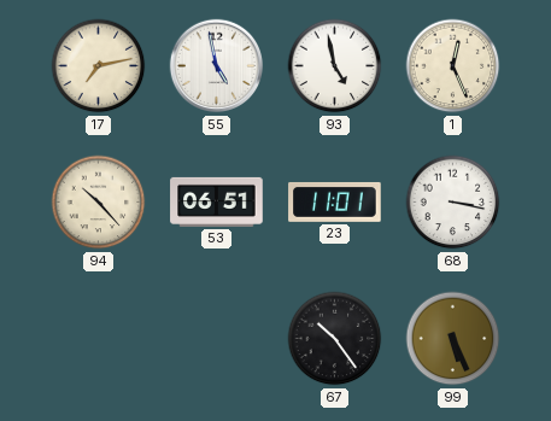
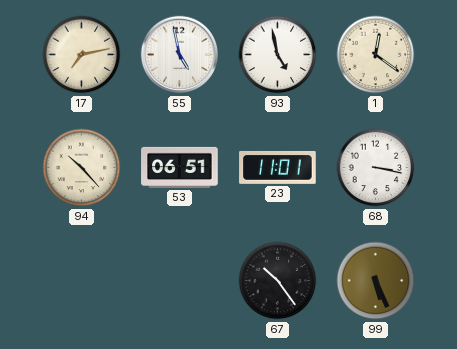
1: 12:26 -> 12:21
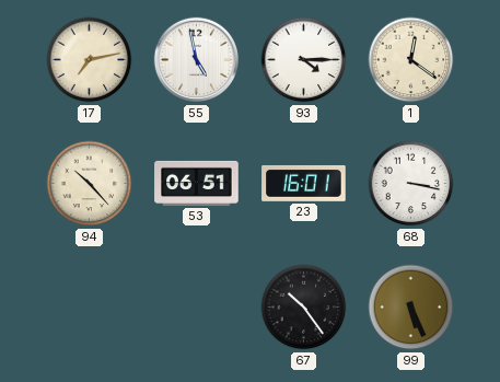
93: 4:58 -> 4:15
23: 11:01 -> 16:01
